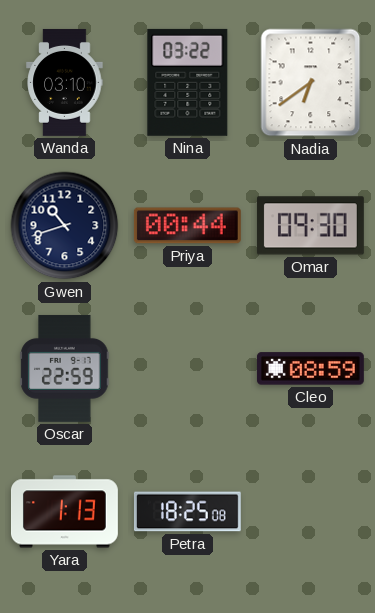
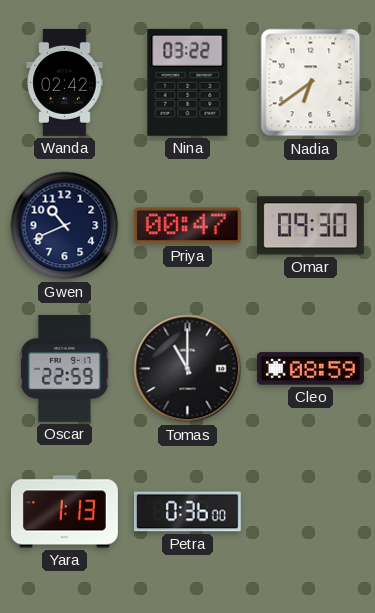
Wanda: 03:10 -> 02:42
Gwen: 10:42 -> 10:41
Priya: 00:44 -> 00:47
Tomas: none -> 11:00
Petra: 18:25 -> 0:36
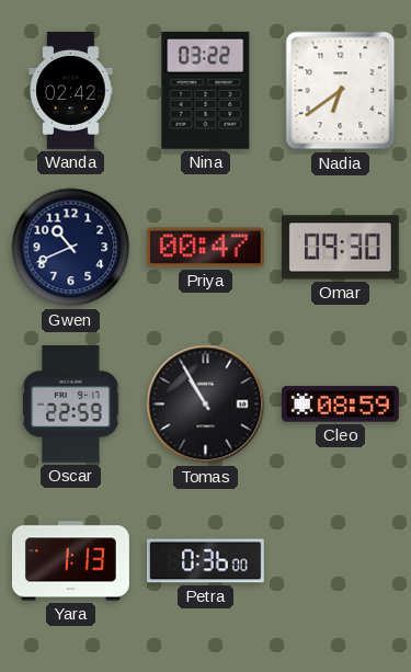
Tomas: 11:00 -> 10:55
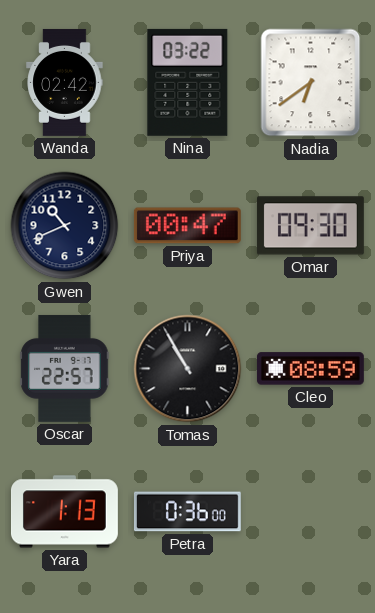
Oscar: 22:59 -> 22:57
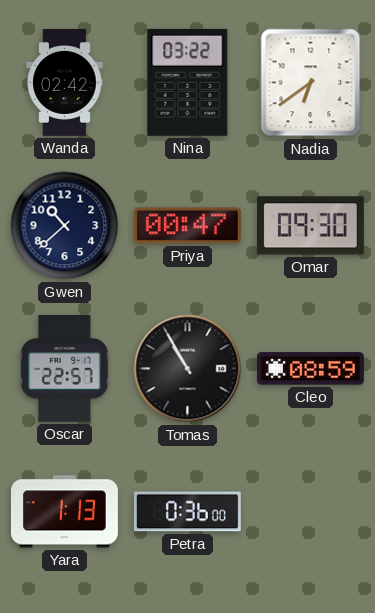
Gwen: 10:41 -> 10:38
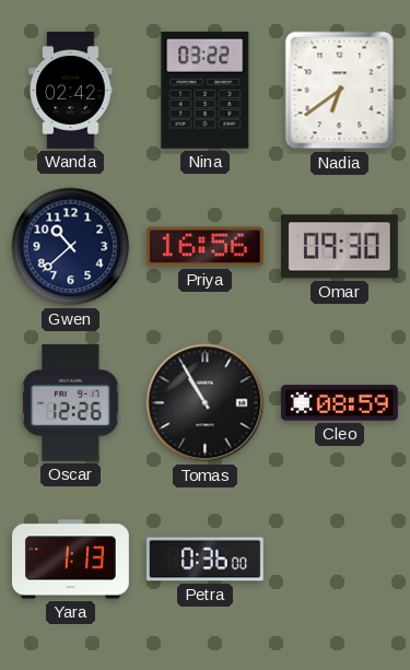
Priya: 00:47 -> 16:56
Oscar: 22:57 -> 12:26
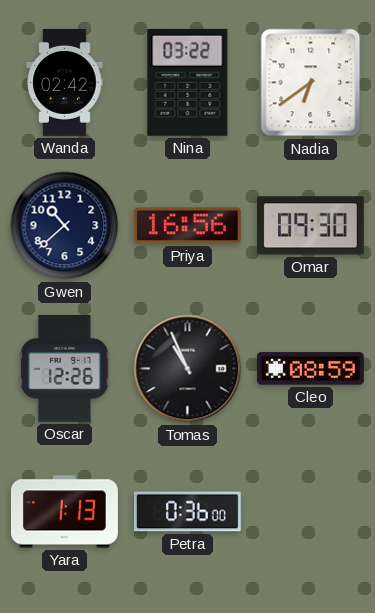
Tomas: 10:55 -> 10:56
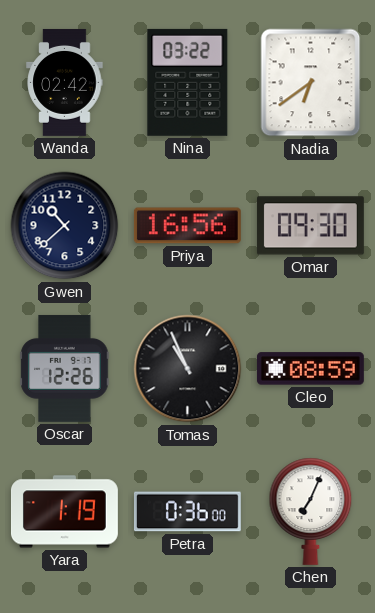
Yara: 1:13 -> 1:19
Chen: none -> 7:04
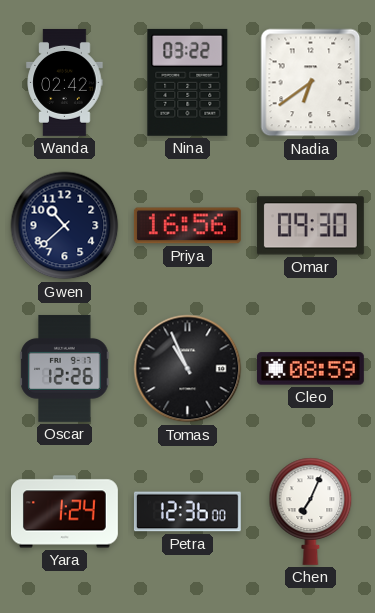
Yara: 1:19 -> 1:24
Petra: 0:36 -> 12:36
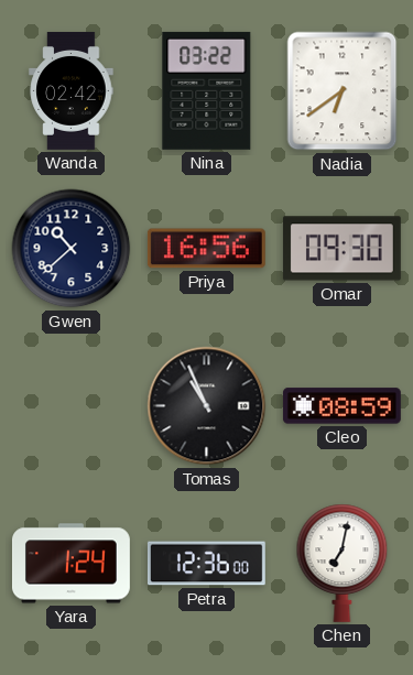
Oscar: 12:26 -> none
Chen: 7:04 -> 7:02
